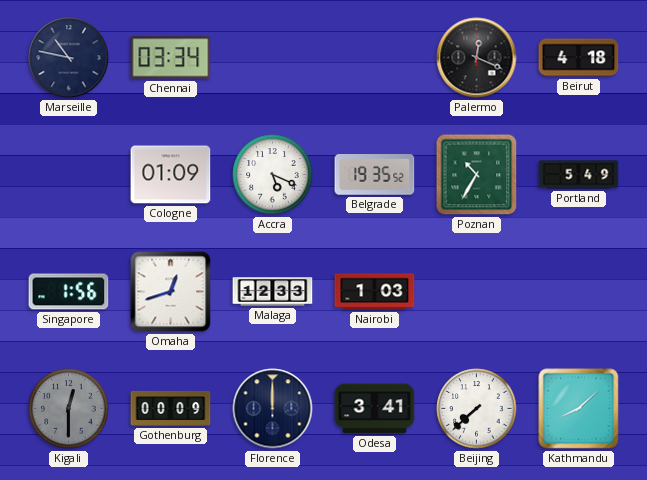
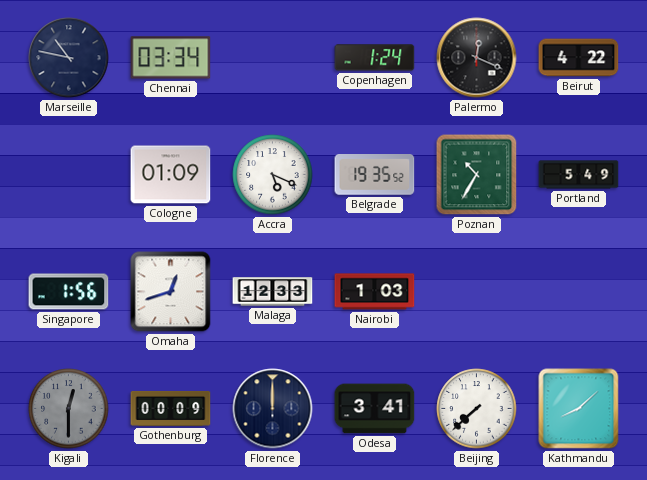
Copenhagen: none -> 1:24
Beirut: 4:18 -> 4:22
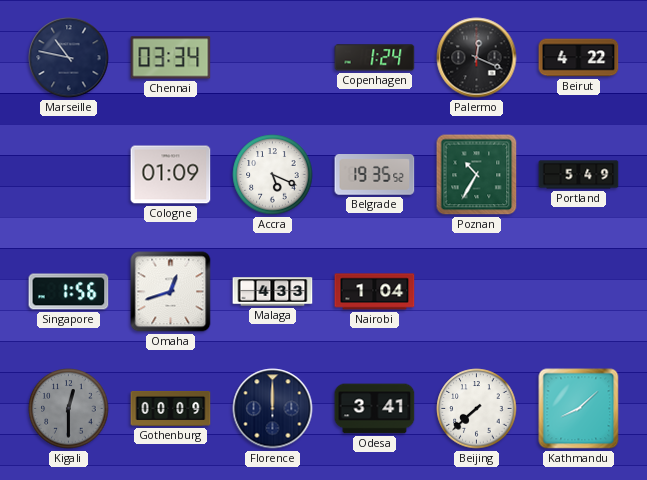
Malaga: 12:33 -> 4:33
Nairobi: 1:03 -> 1:04
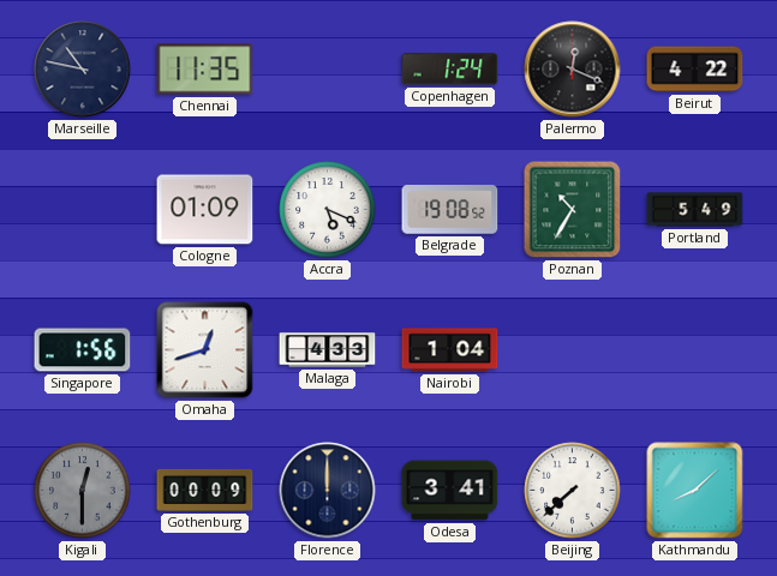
Chennai: 03:34 -> 11:35
Belgrade: 19:35 -> 19:08
